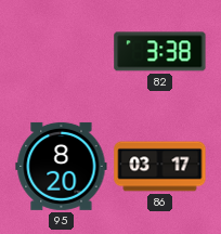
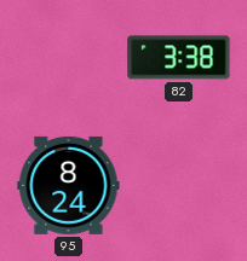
95: 8:20 -> 8:24
86: 03:17 -> none
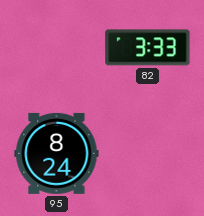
82: 3:38 -> 3:33
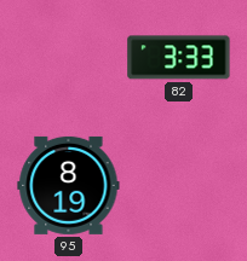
95: 8:24 -> 8:19
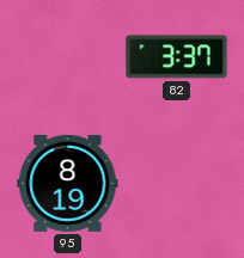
82: 3:33 -> 3:37
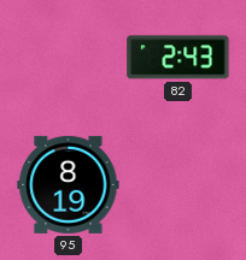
82: 3:37 -> 2:43
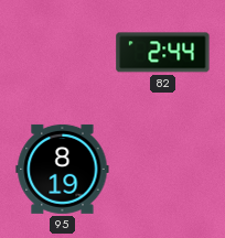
82: 2:43 -> 2:44
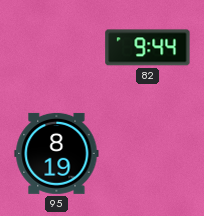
82: 2:44 -> 9:44
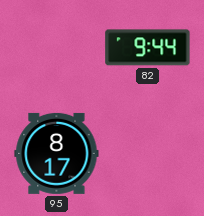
95: 8:19 -> 8:17
